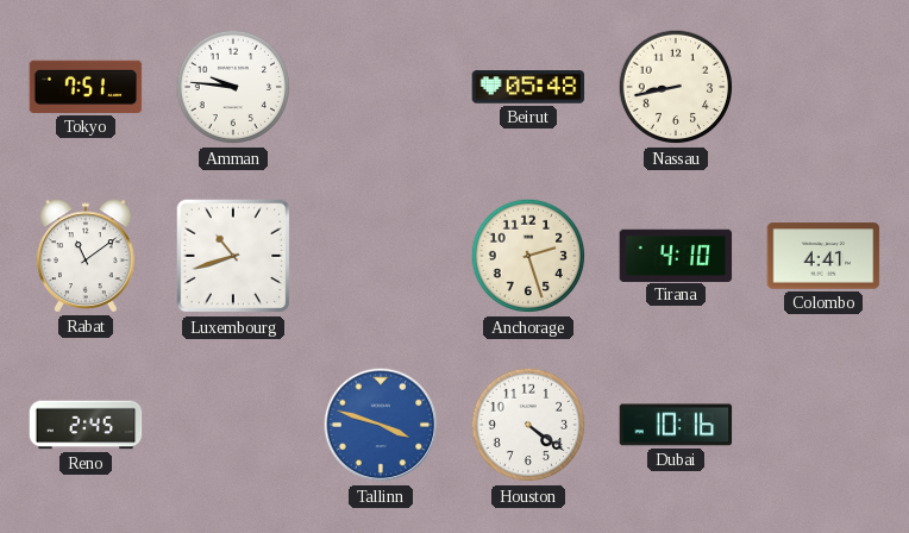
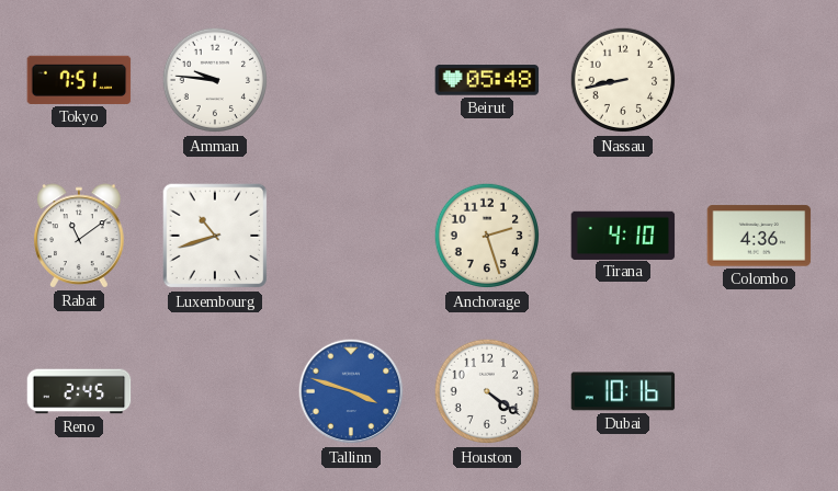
Colombo: 4:41 -> 4:36
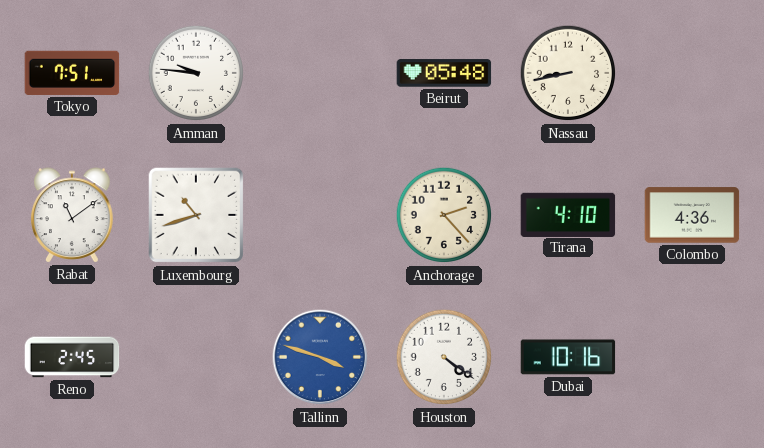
Anchorage: 2:27 -> 2:23
